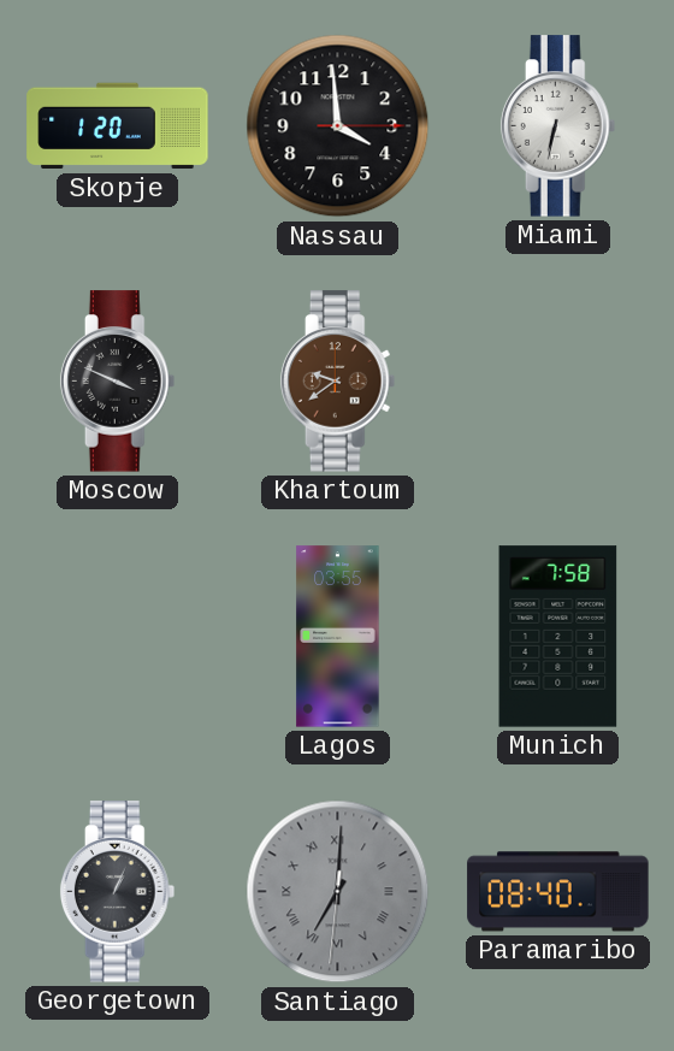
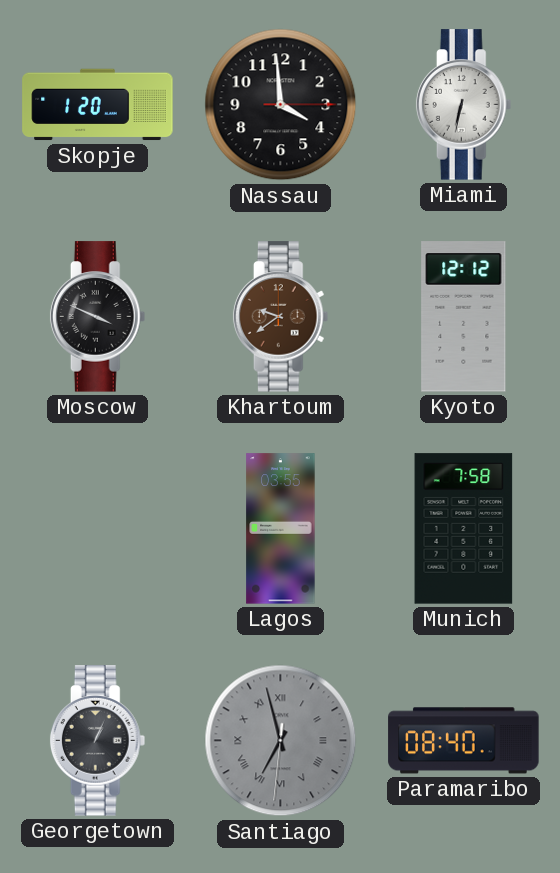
Kyoto: none -> 12:12
Santiago: 7:00 -> 6:57
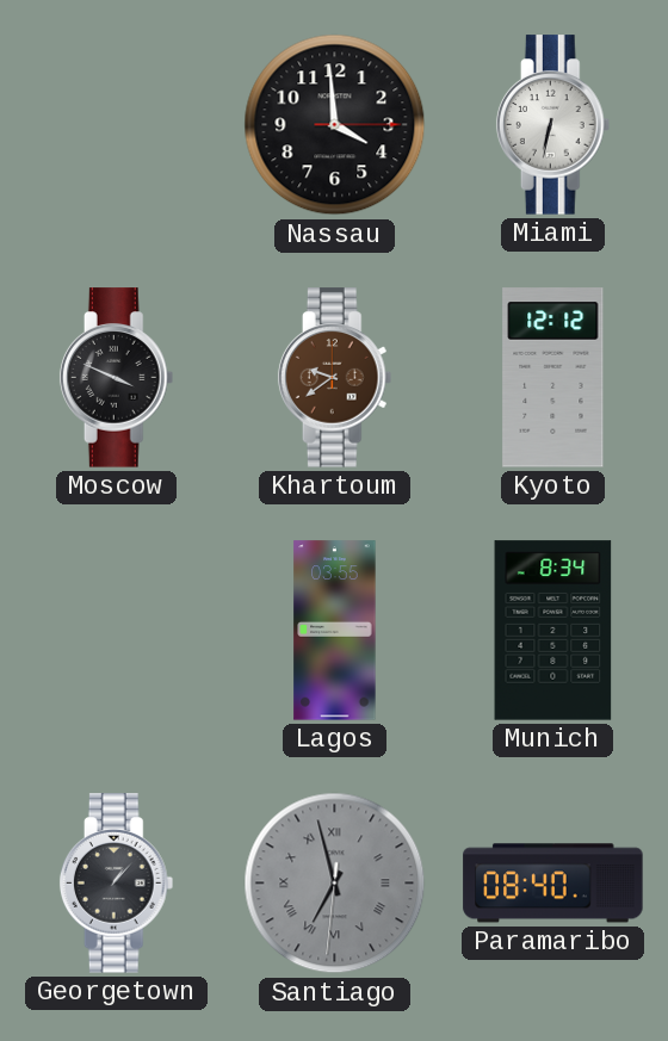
Skopje: 1:20 -> none
Munich: 7:58 -> 8:34
Georgetown: 1:04 -> 1:07
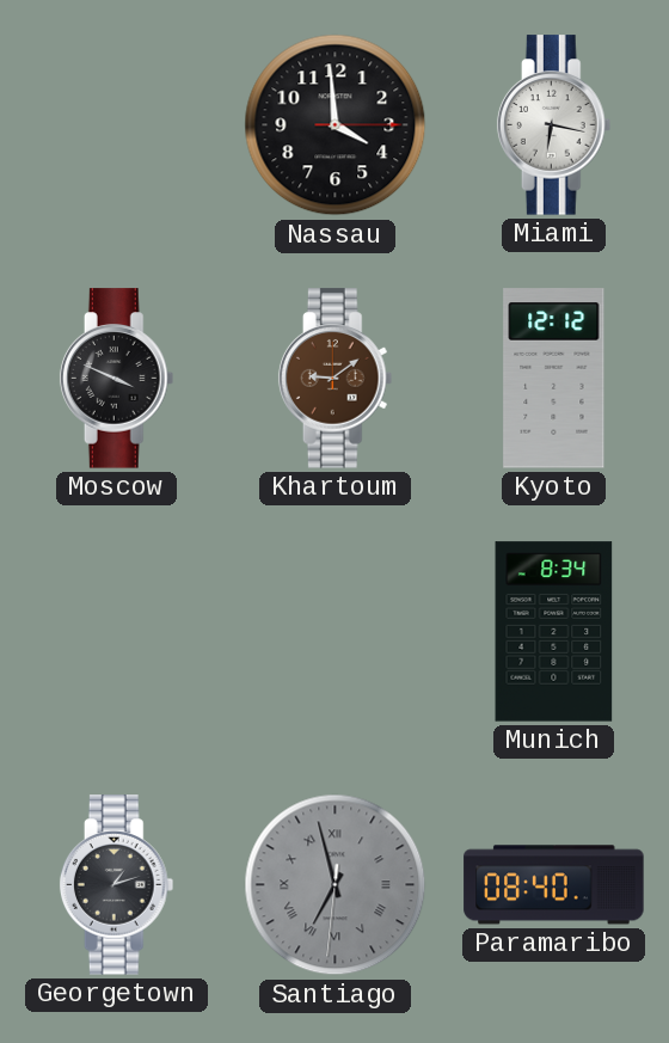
Miami: 6:32 -> 6:17
Khartoum: 9:39 -> 9:09
Lagos: 03:55 -> none
Georgetown: 1:07 -> 1:12
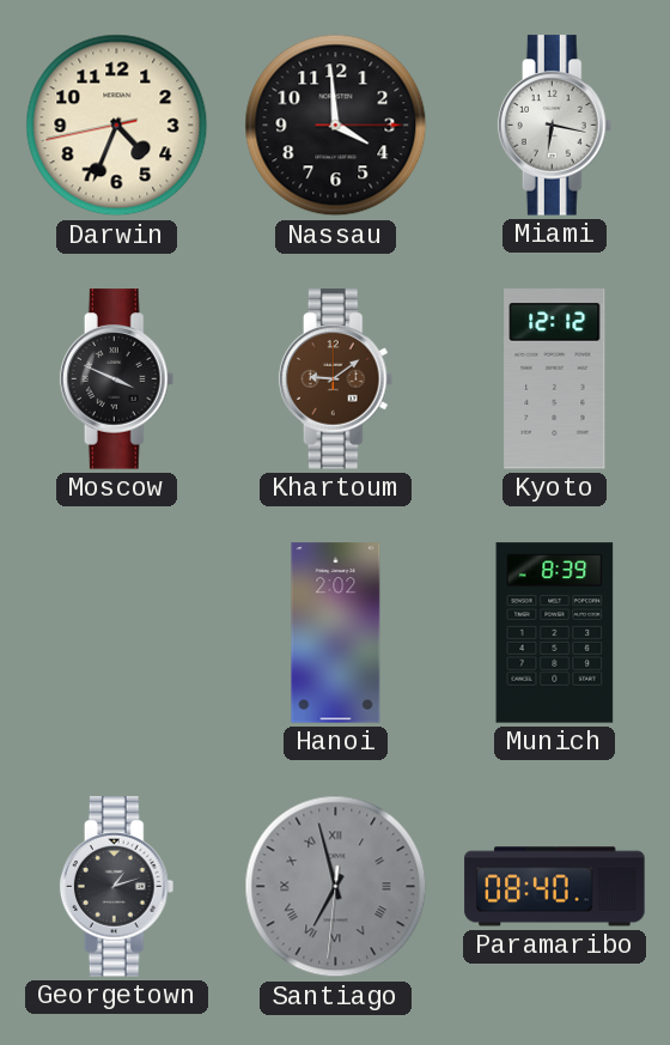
Darwin: none -> 4:33
Hanoi: none -> 2:02
Munich: 8:34 -> 8:39
